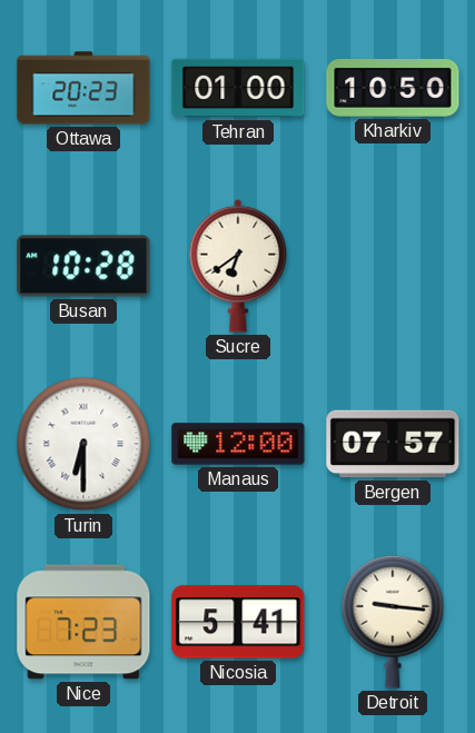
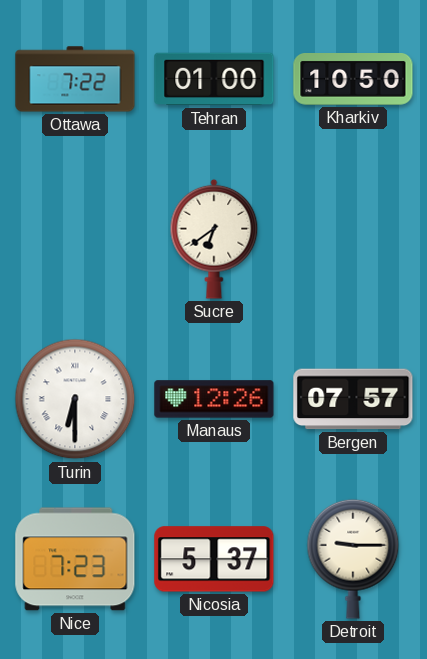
Ottawa: 20:23 -> 7:22
Busan: 10:28 -> none
Manaus: 12:00 -> 12:26
Nicosia: 5:41 -> 5:37
Detroit: 9:16 -> 9:15
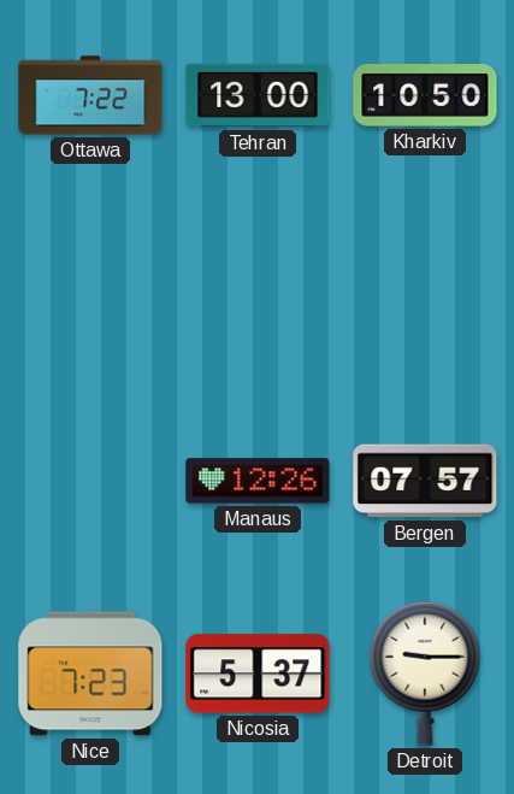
Tehran: 01:00 -> 13:00
Sucre: 6:39 -> none
Turin: 6:30 -> none
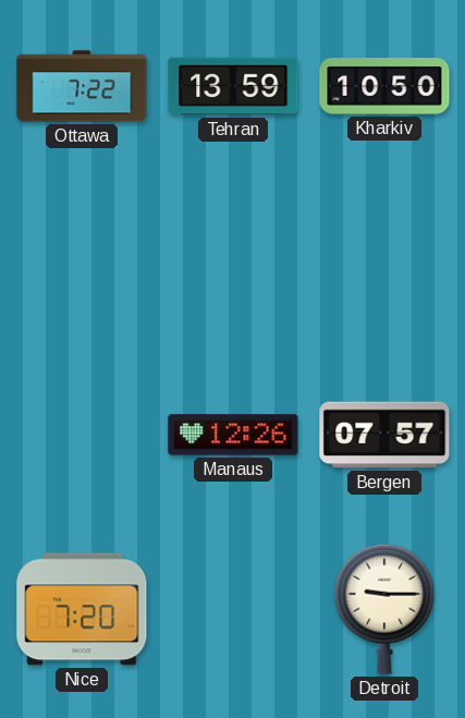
Tehran: 13:00 -> 13:59
Nice: 7:23 -> 7:20
Nicosia: 5:37 -> none
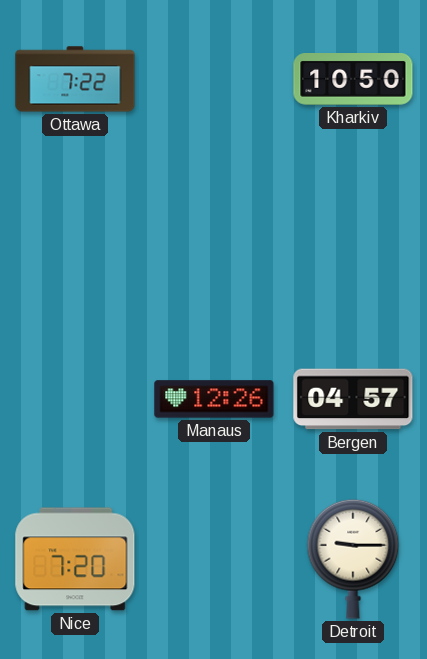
Tehran: 13:59 -> none
Bergen: 07:57 -> 04:57
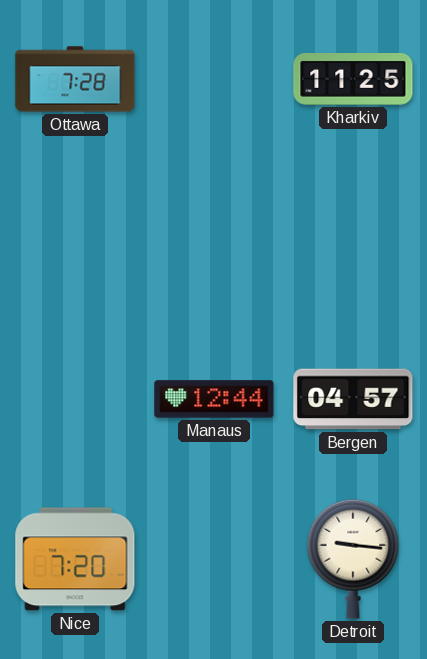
Ottawa: 7:22 -> 7:28
Kharkiv: 10:50 -> 11:25
Manaus: 12:26 -> 12:44
Detroit: 9:15 -> 9:16
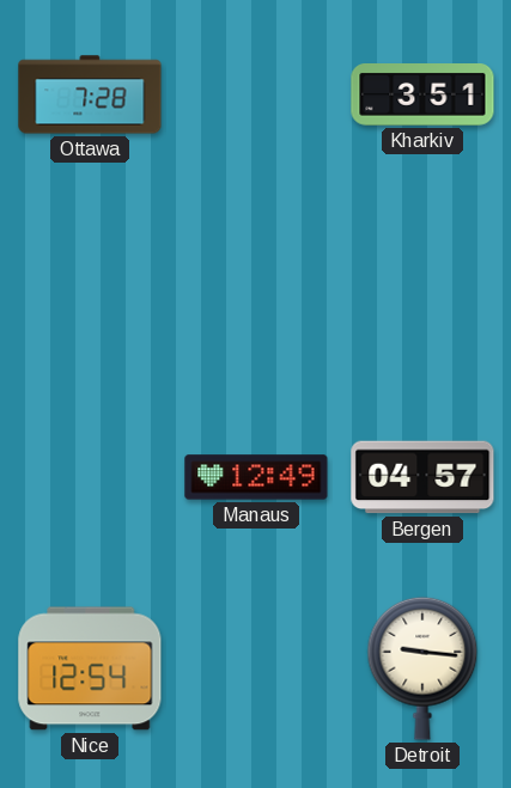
Kharkiv: 11:25 -> 3:51
Manaus: 12:44 -> 12:49
Nice: 7:20 -> 12:54
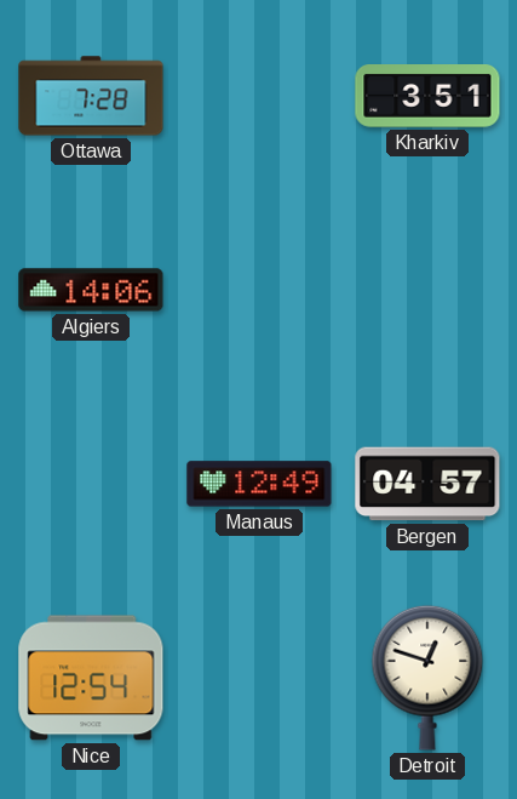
Algiers: none -> 14:06
Detroit: 9:16 -> 12:48
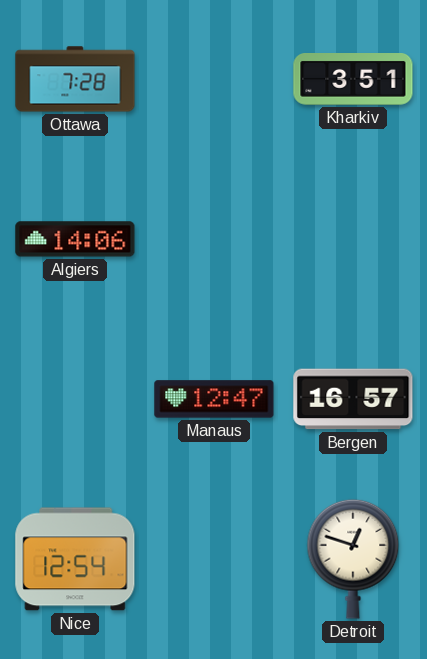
Manaus: 12:49 -> 12:47
Bergen: 04:57 -> 16:57
